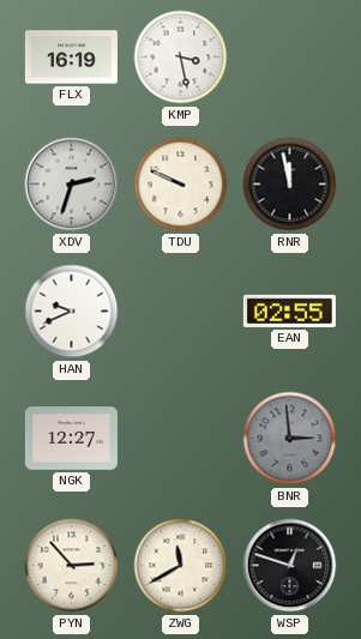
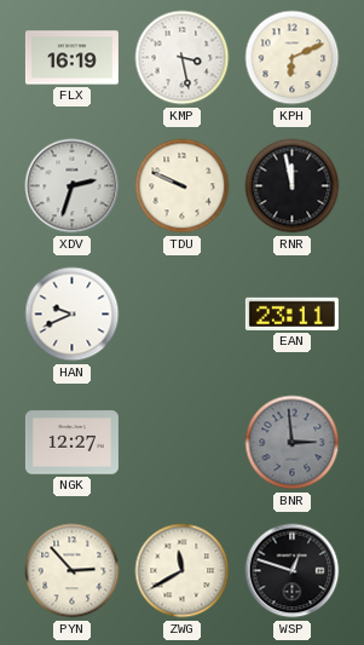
KPH: none -> 6:11
EAN: 02:55 -> 23:11
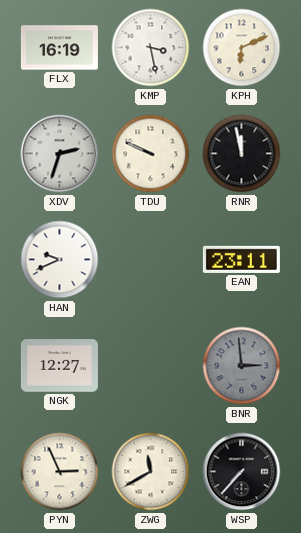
PYN: 2:53 -> 2:56
WSP: 12:48 -> 7:37
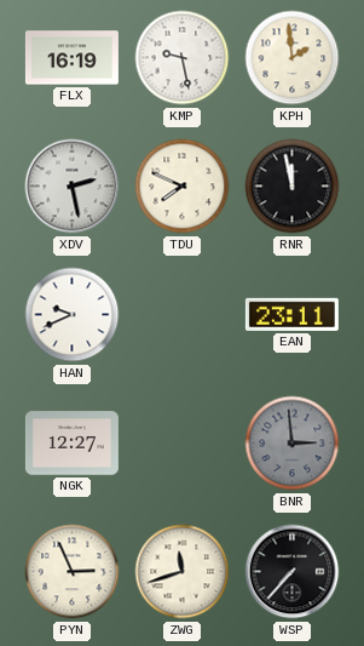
KMP: 3:28 -> 9:28
KPH: 6:11 -> 1:59
XDV: 2:33 -> 2:28
TDU: 9:49 -> 7:49
ZWG: 11:40 -> 11:42
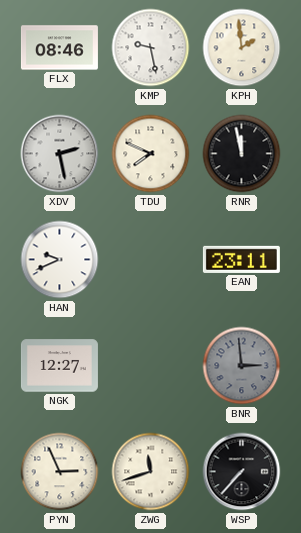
FLX: 16:19 -> 08:46
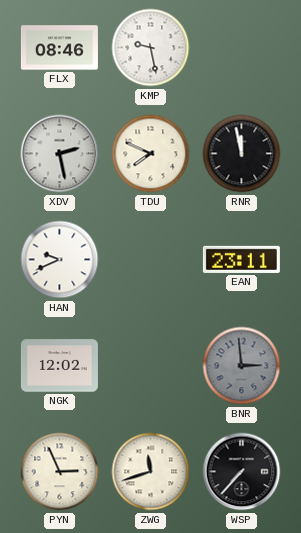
KPH: 1:59 -> none
NGK: 12:27 -> 12:02
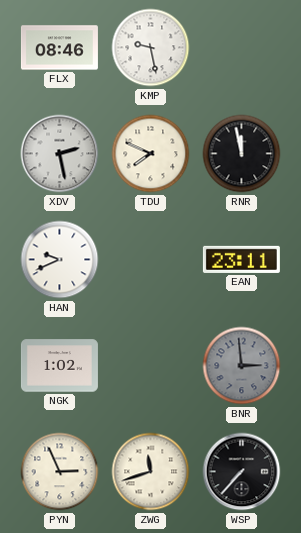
NGK: 12:02 -> 1:02
